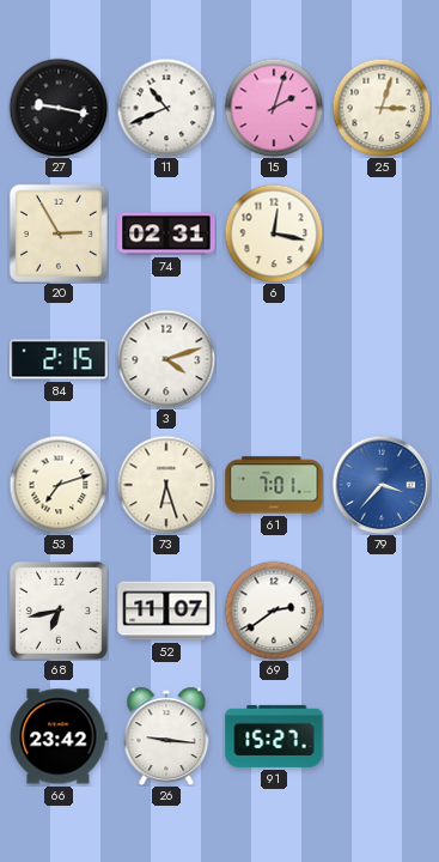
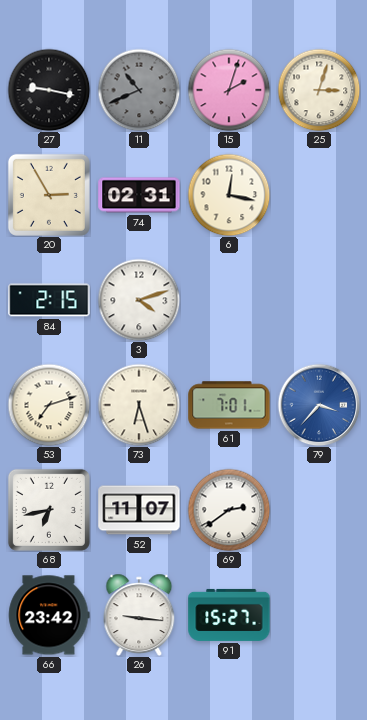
11 dial: white -> grey
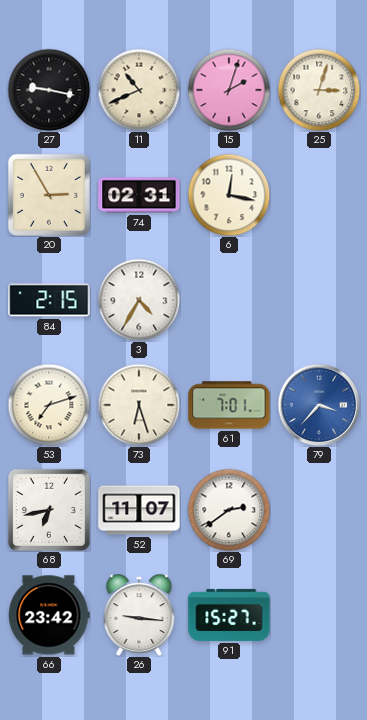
11 dial: grey -> cream
3: 4:12 -> 4:35
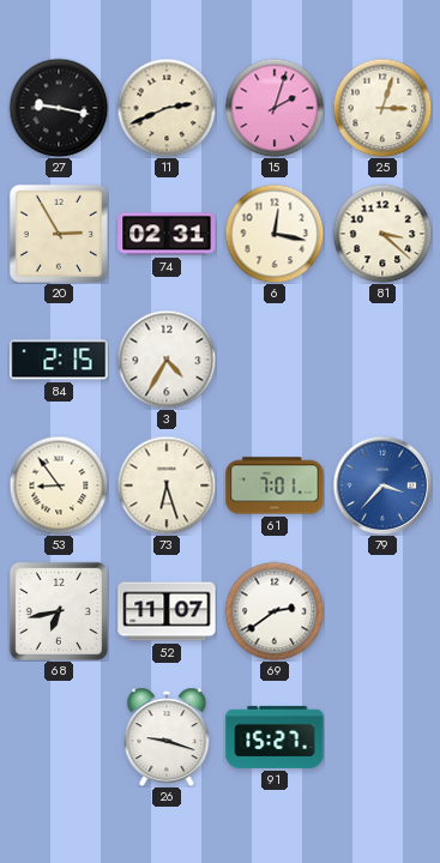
11: 10:41 -> 2:41
81: none -> 3:22
53: 7:12 -> 8:54
66: 23:42 -> none
26: 9:16 -> 9:18
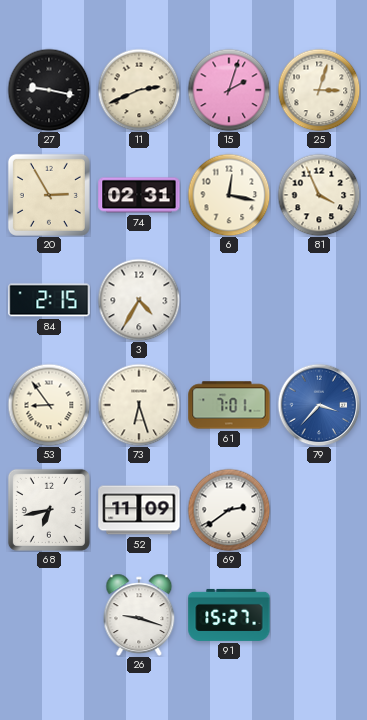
81: 3:22 -> 3:56
52: 11:07 -> 11:09
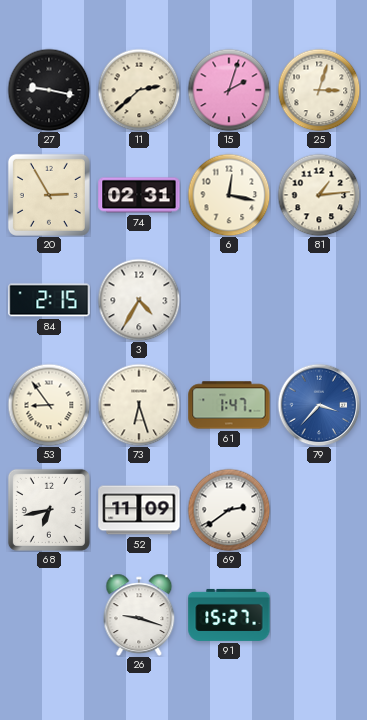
11: 2:41 -> 2:38
81: 3:56 -> 1:14
61: 7:01 -> 1:47
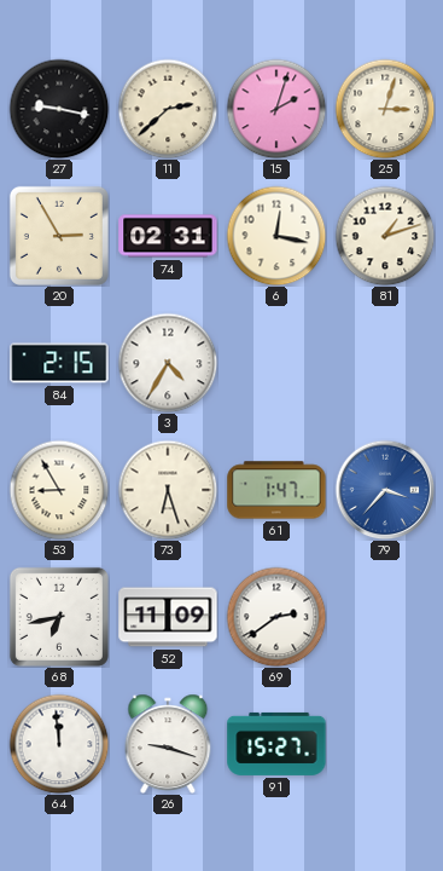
81: 1:14 -> 1:12
53: 8:54 -> 8:55
64: none -> 11:59
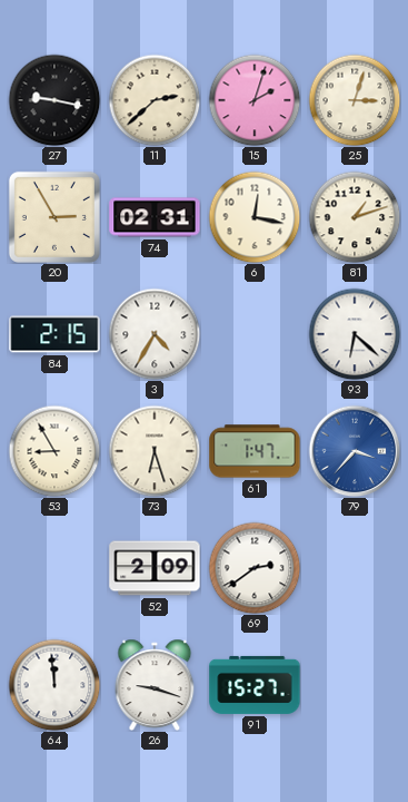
93: none -> 6:22
68: 6:43 -> none
52: 11:09 -> 2:09
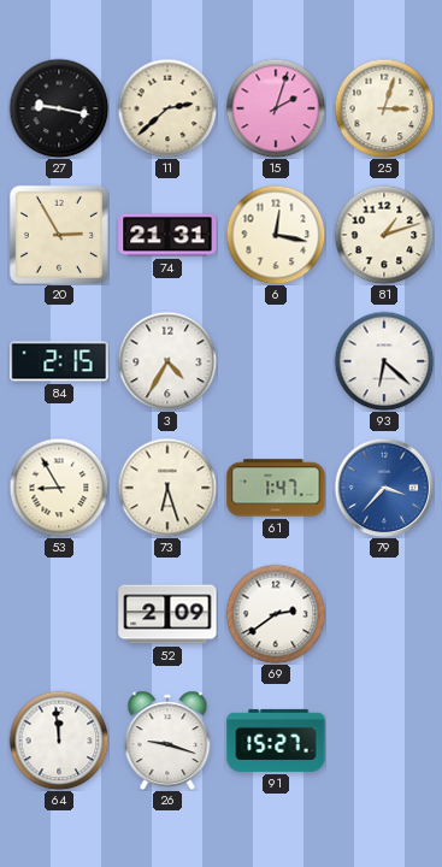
74: 02:31 -> 21:31
